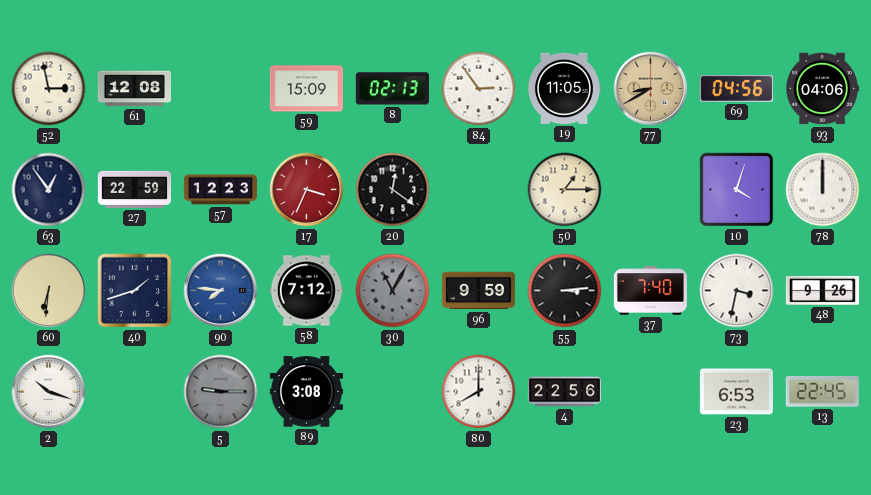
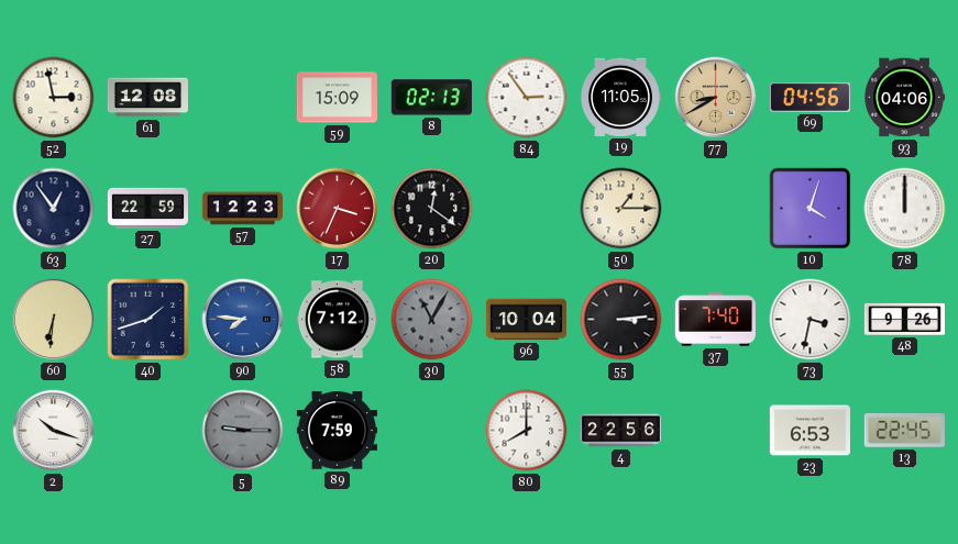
96: 9:59 -> 10:04
89: 3:08 -> 7:59
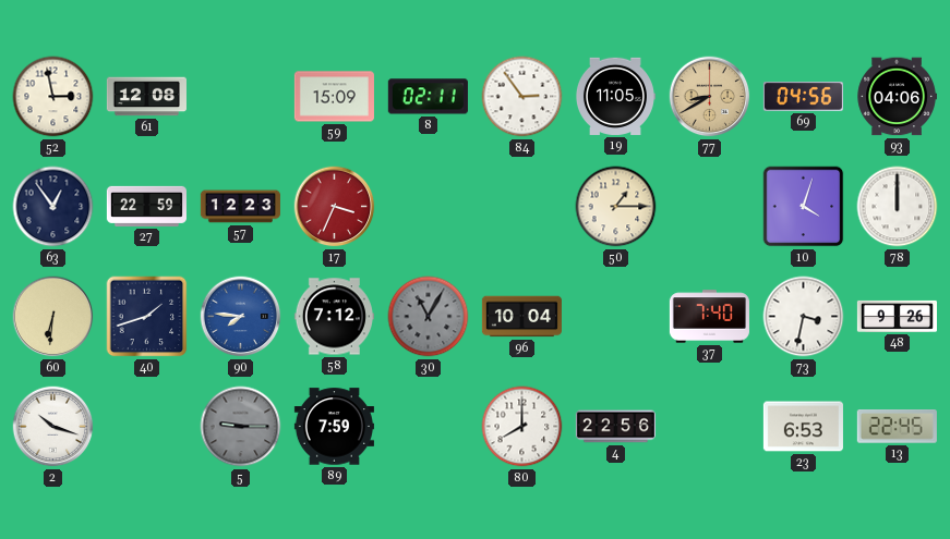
8: 02:13 -> 02:11
20: 12:21 -> none
55: 3:14 -> none
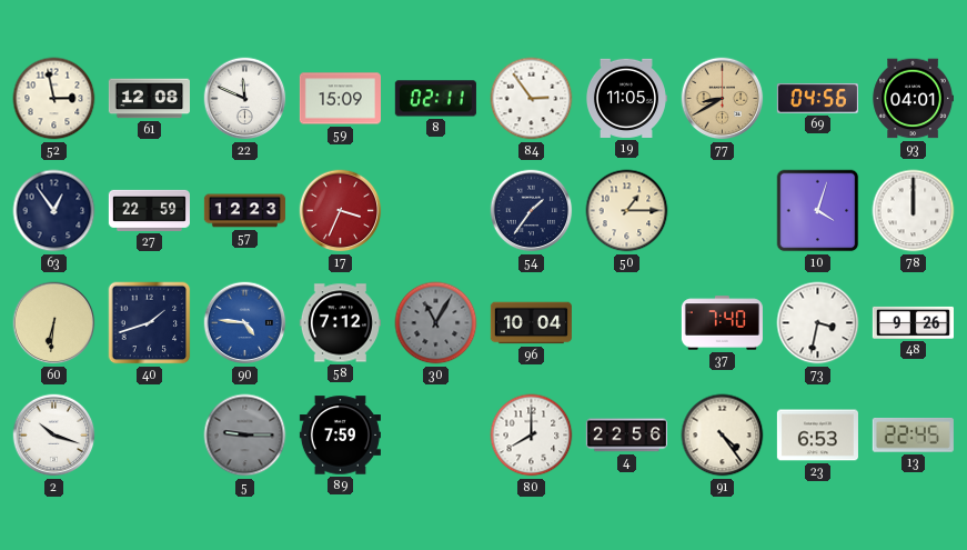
22: none -> 11:49
93: 04:06 -> 04:01
54: none -> 1:36
90: 7:46 -> 4:46
91: none -> 4:24
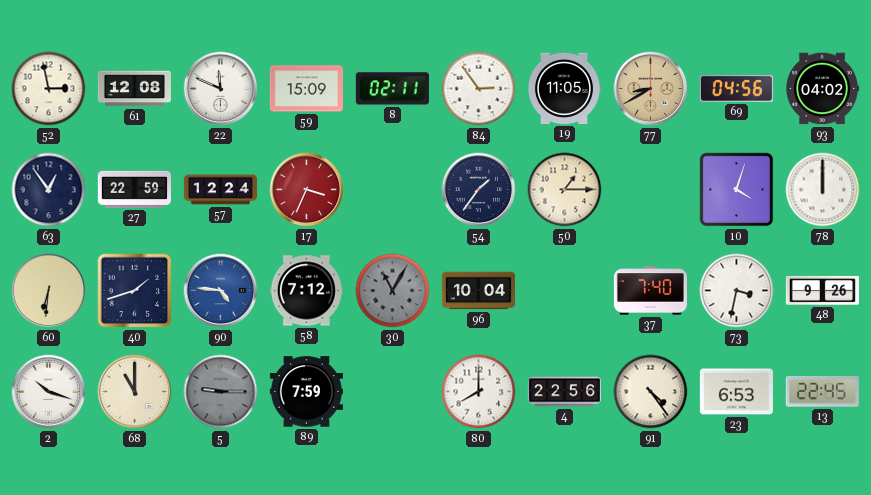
93: 04:01 -> 04:02
57: 12:23 -> 12:24
68: none -> 11:00
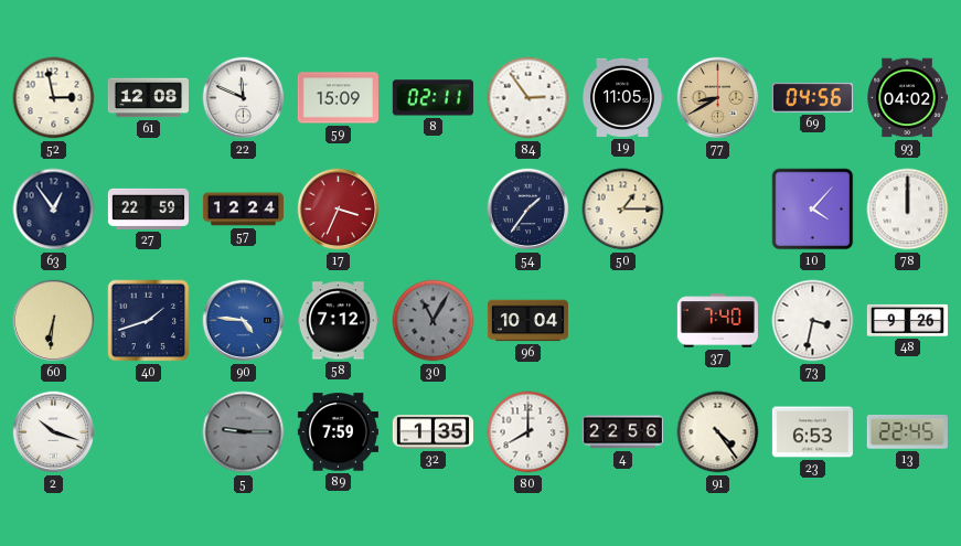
10: 4:03 -> 4:07
68: 11:00 -> none
32: none -> 1:35
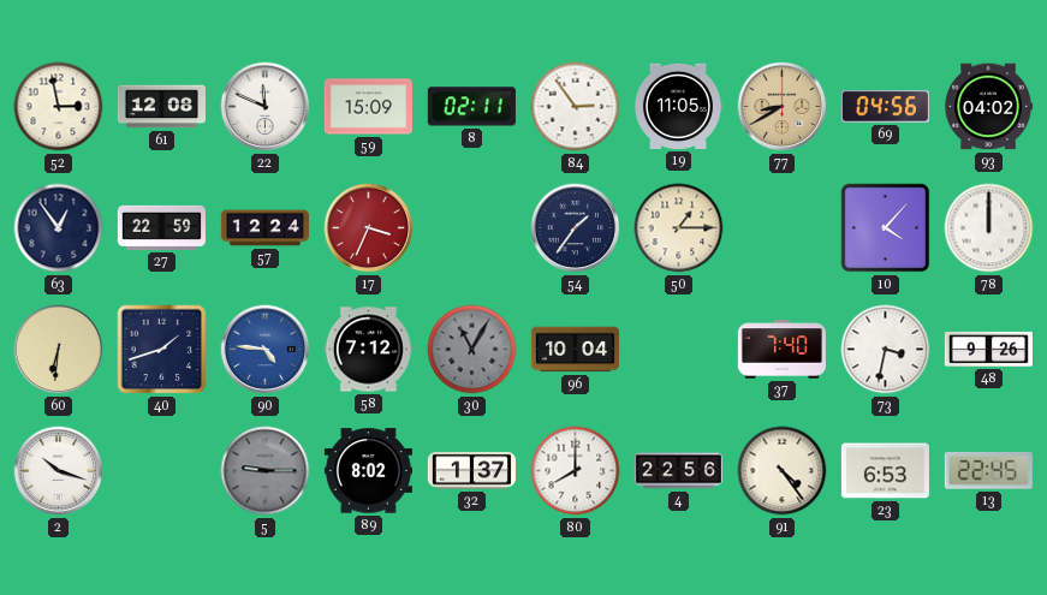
89: 7:59 -> 8:02
32: 1:35 -> 1:37
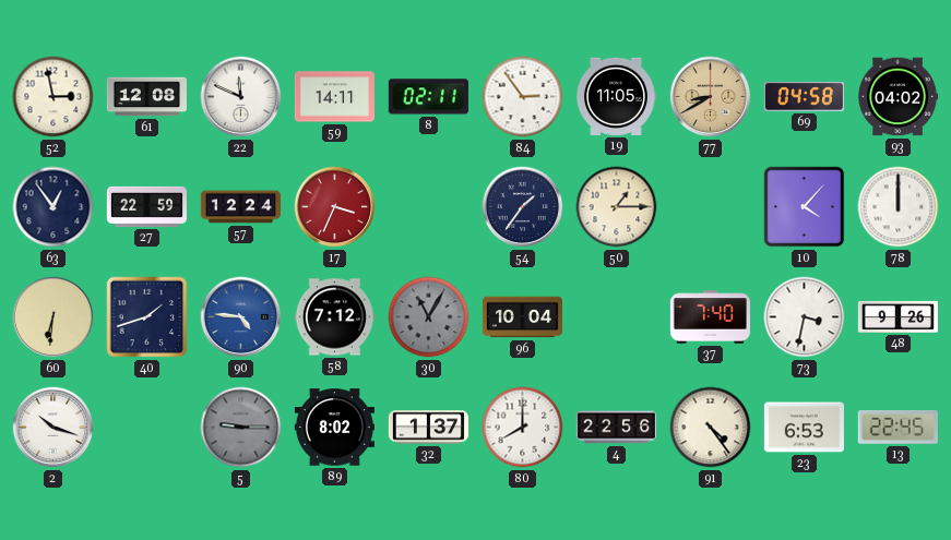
59: 15:09 -> 14:11
69: 04:56 -> 04:58
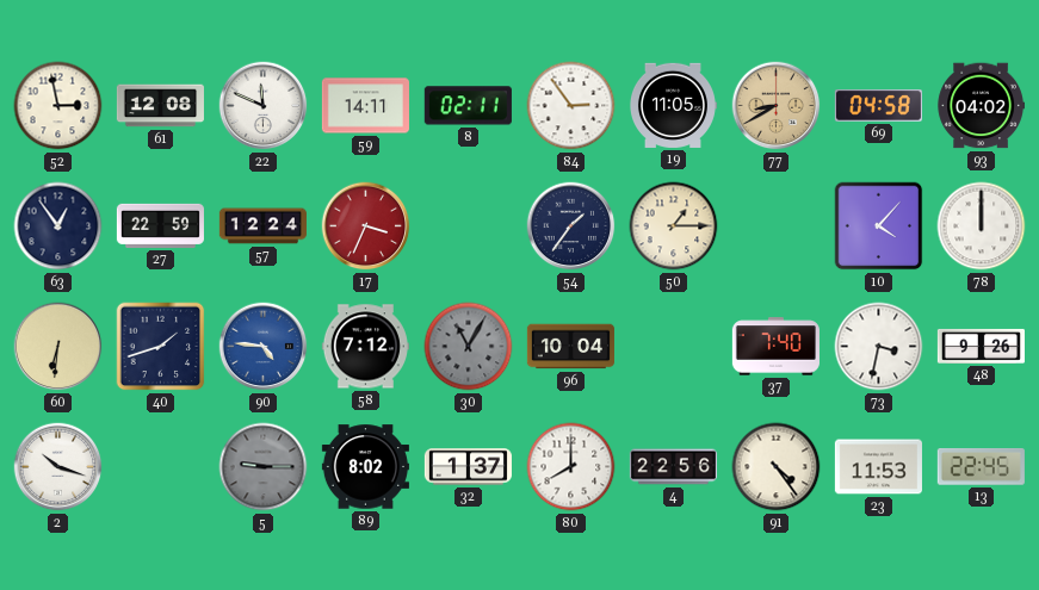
23: 6:53 -> 11:53
